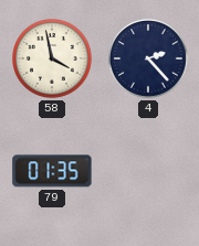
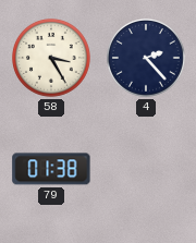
58: 3:58 -> 3:25
79: 01:35 -> 01:38
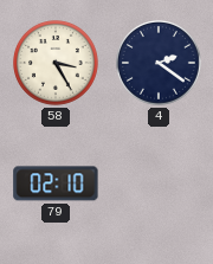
4: 2:23 -> 2:21
79: 01:38 -> 02:10
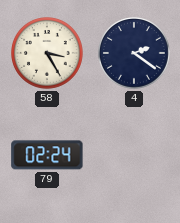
79: 02:10 -> 02:24
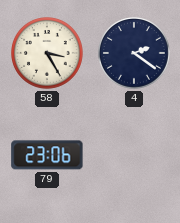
79: 02:24 -> 23:06
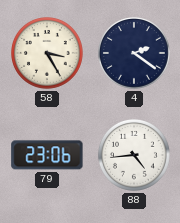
88: none -> 4:44
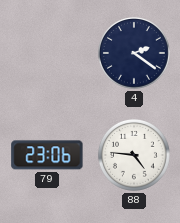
58: 3:25 -> none
88: 4:44 -> 4:46
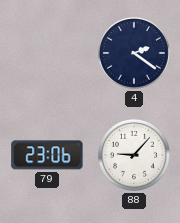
88: 4:46 -> 9:07
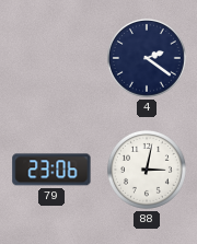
88: 9:07 -> 3:02
